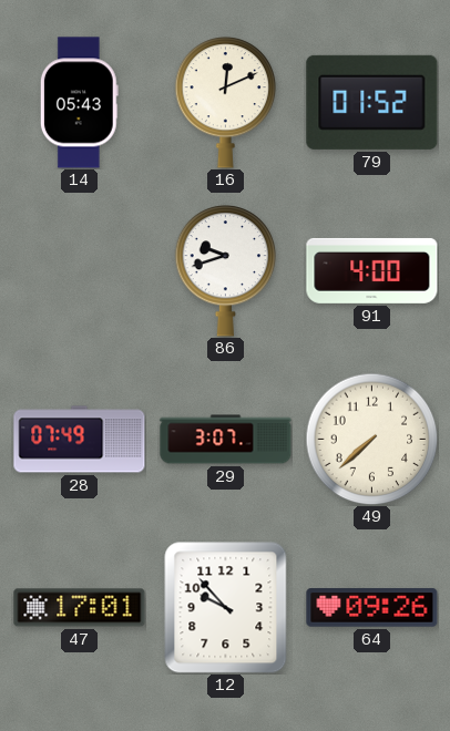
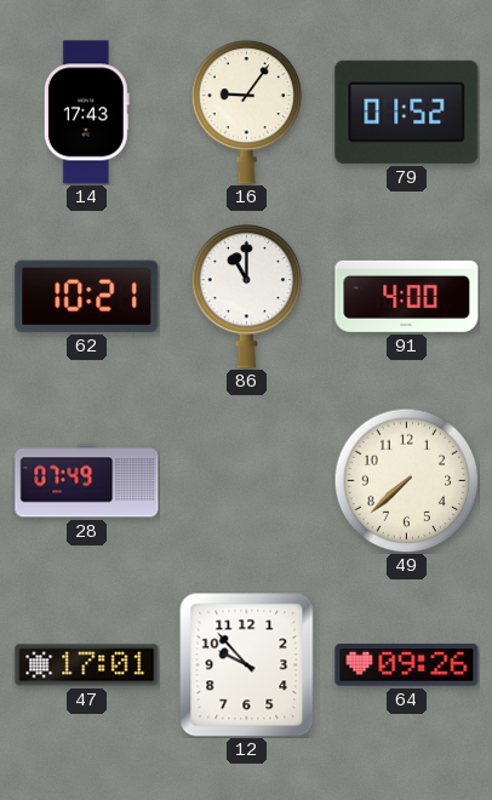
14: 05:43 -> 17:43
16: 12:11 -> 9:06
62: none -> 10:21
86: 9:42 -> 11:00
29: 3:07 -> none
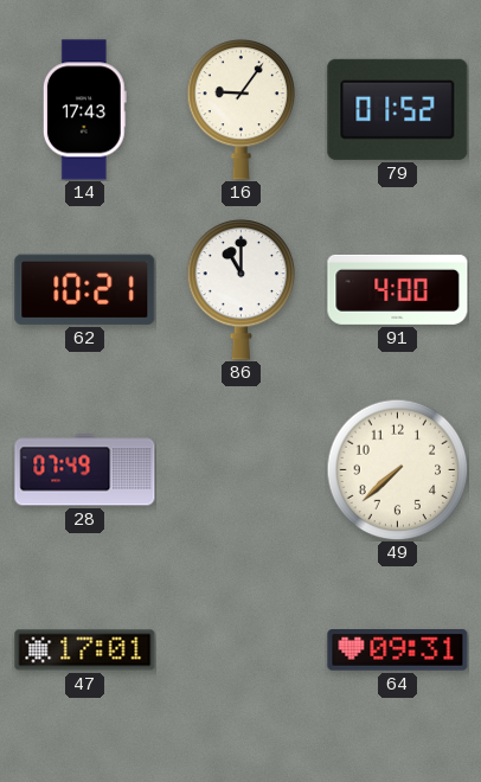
12: 9:53 -> none
64: 09:26 -> 09:31
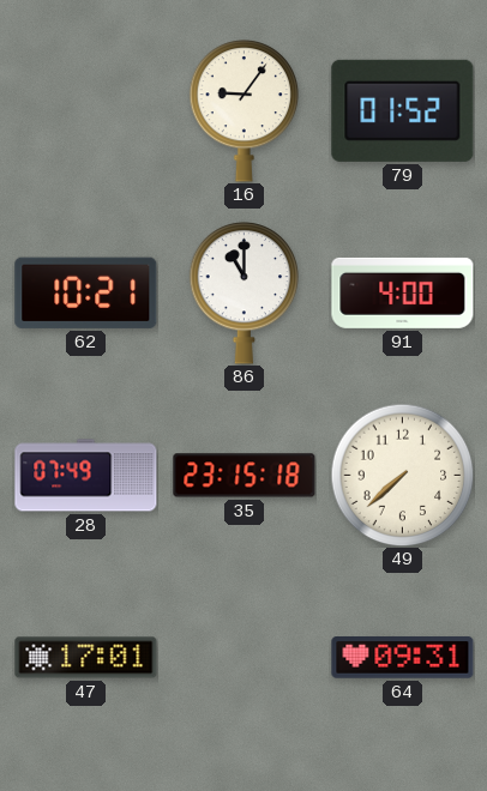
14: 17:43 -> none
35: none -> 23:15
